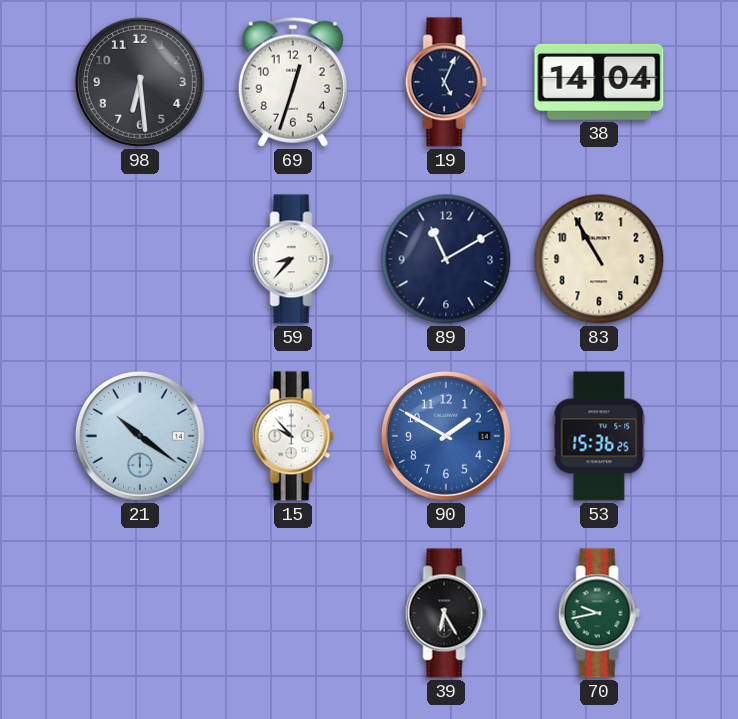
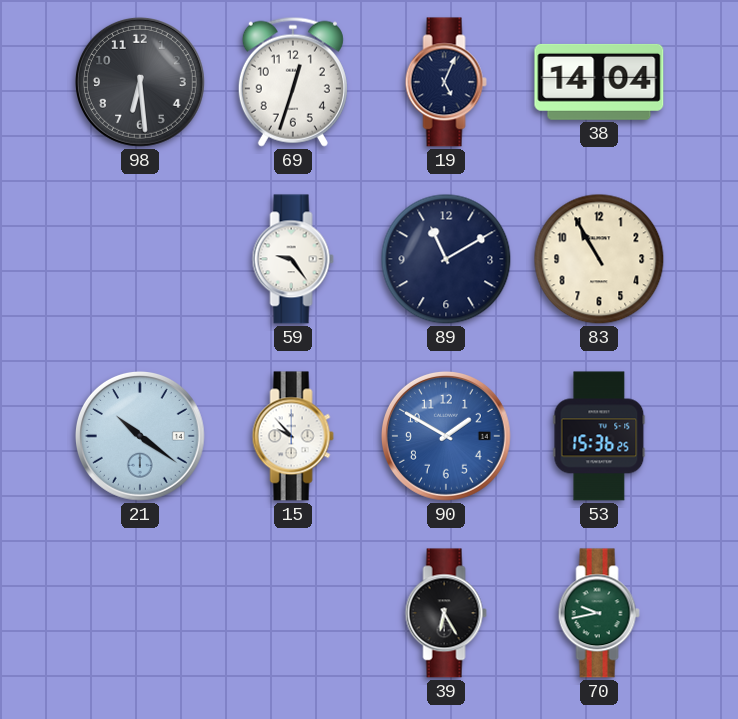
59: 8:37 -> 9:24
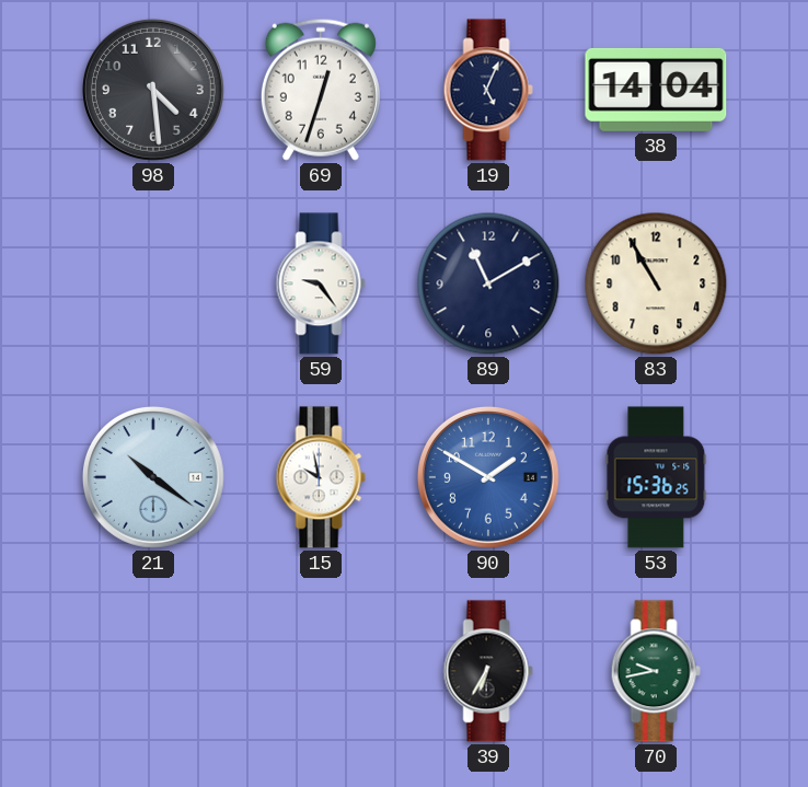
98: 6:29 -> 4:29
15: 9:53 -> 9:58
39: 6:25 -> 6:35
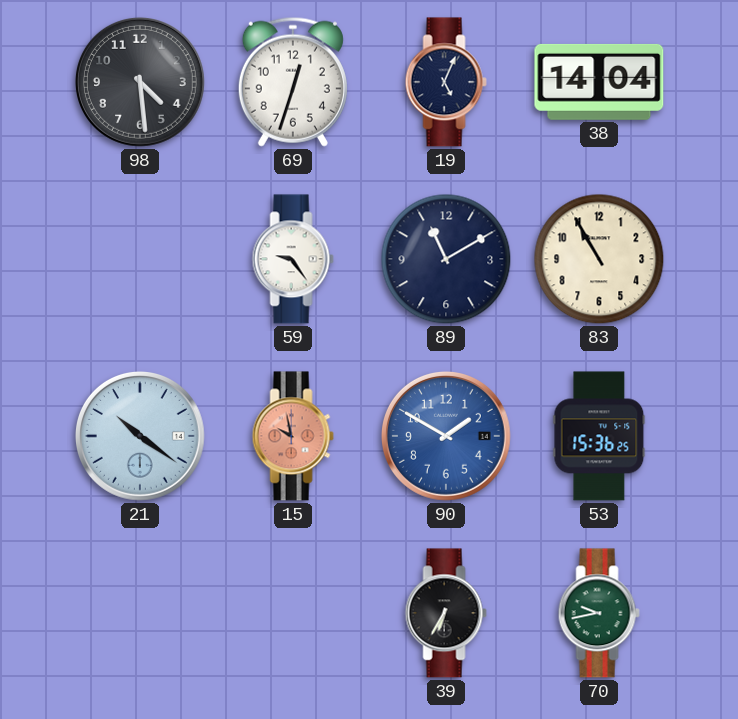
15 dial: white -> salmon
